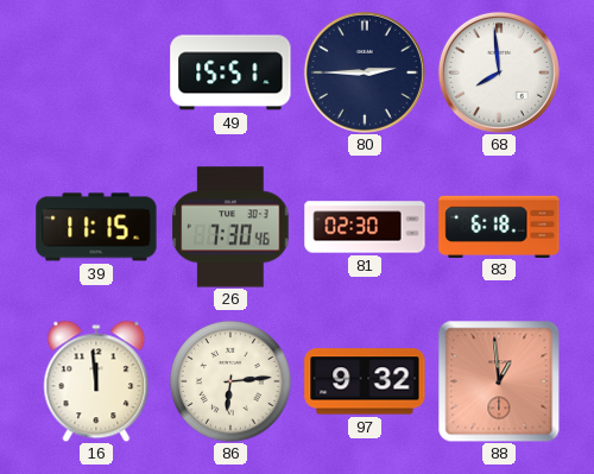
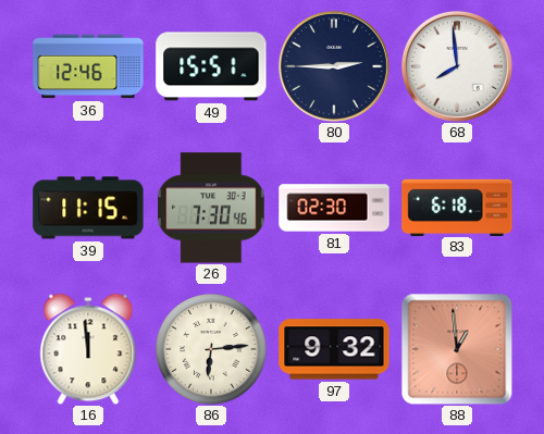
36: none -> 12:46
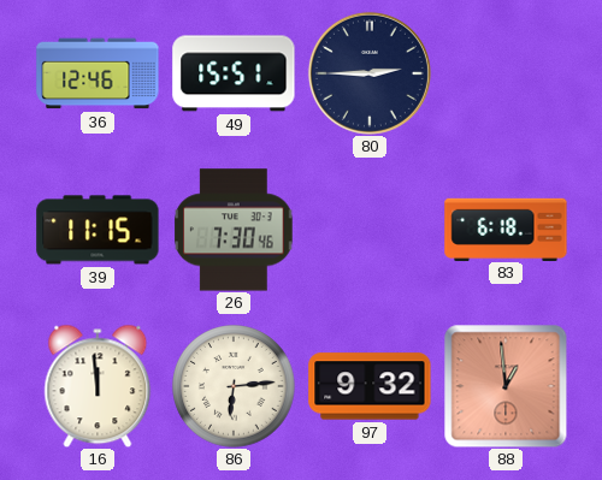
68: 7:59 -> none
81: 02:30 -> none
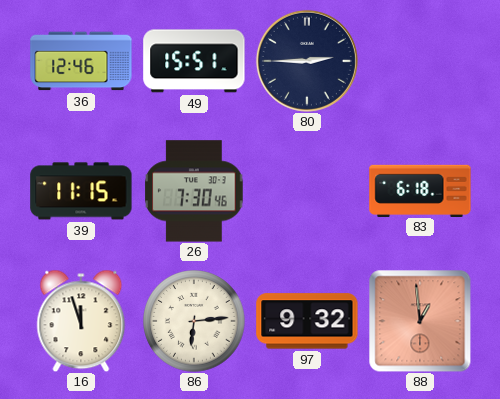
16: 11:59 -> 11:57
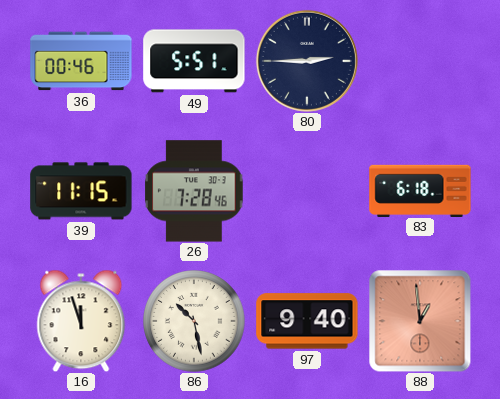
36: 12:46 -> 00:46
49: 15:51 -> 5:51
26: 7:30 -> 7:28
86: 6:14 -> 10:28
97: 9:32 -> 9:40
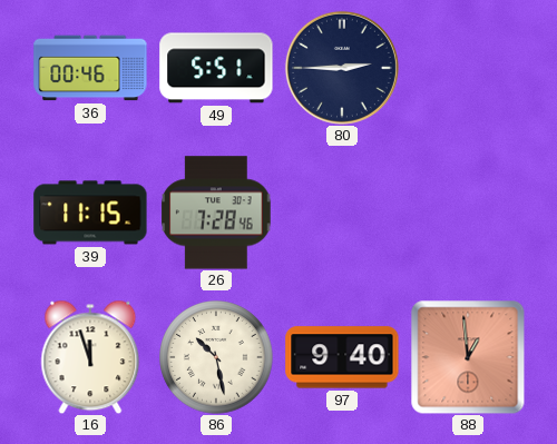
83: 6:18 -> none
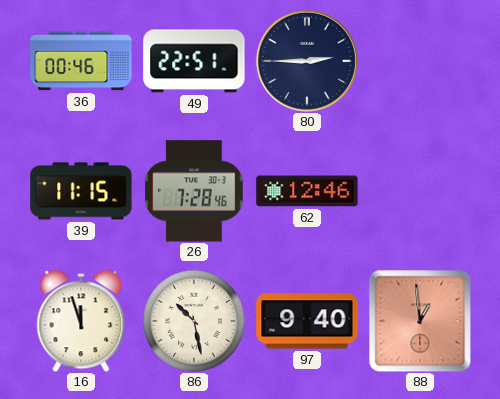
49: 5:51 -> 22:51
62: none -> 12:46
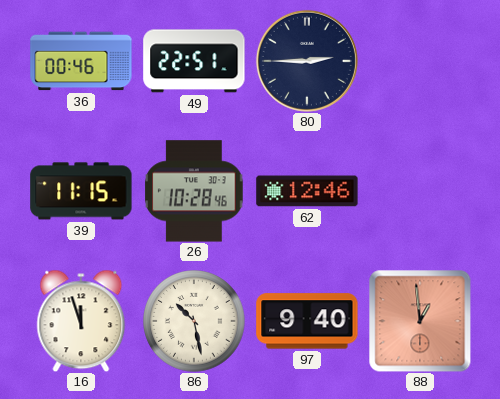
26: 7:28 -> 10:28
